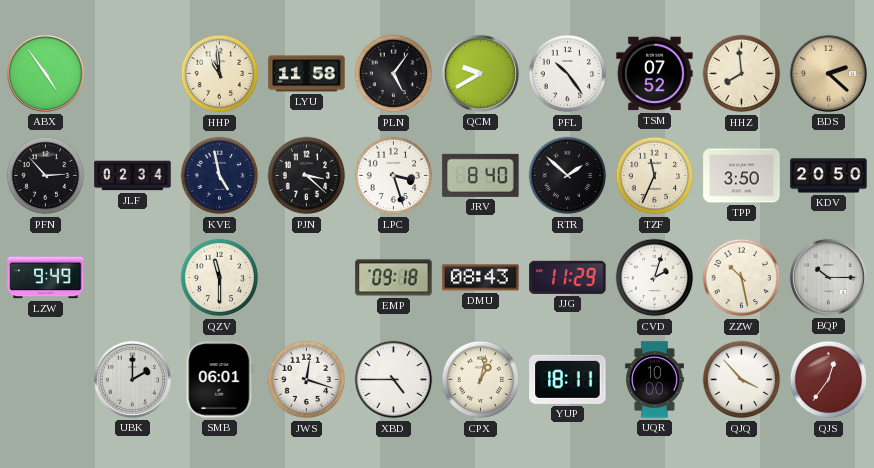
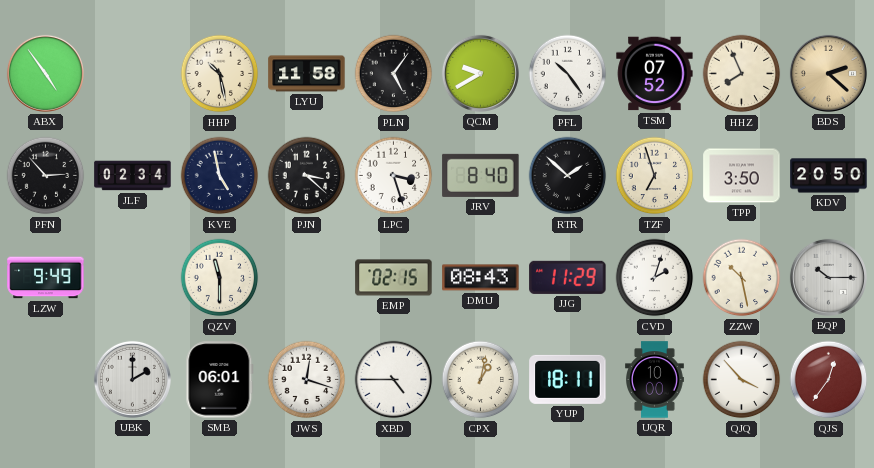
HHP: 10:59 -> 10:28
HHZ: 7:59 -> 7:56
TZF: 11:34 -> 6:57
EMP: 09:18 -> 02:15
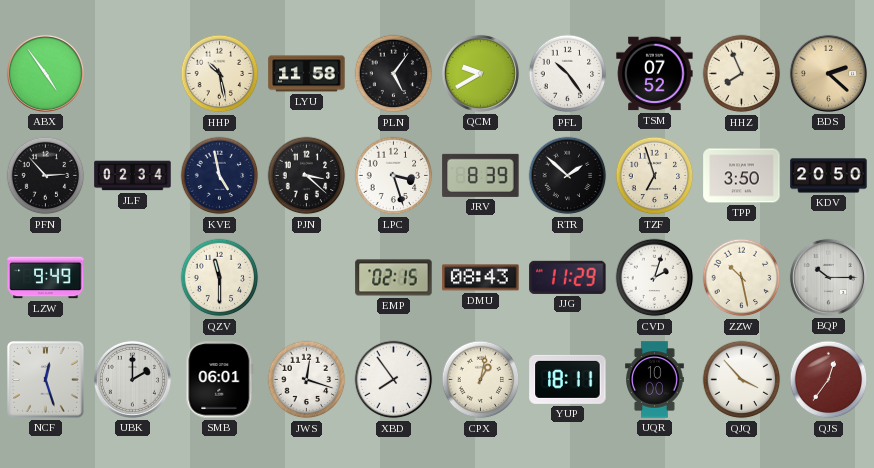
JRV: 8:40 -> 8:39
NCF: none -> 12:27
XBD: 4:45 -> 7:54
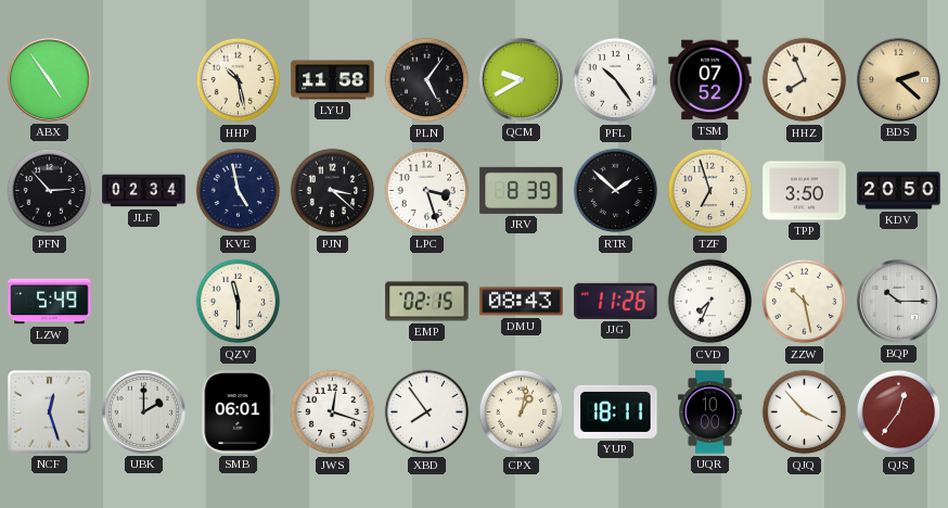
LZW: 9:49 -> 5:49
JJG: 11:29 -> 11:26
CVD: 2:03 -> 7:34
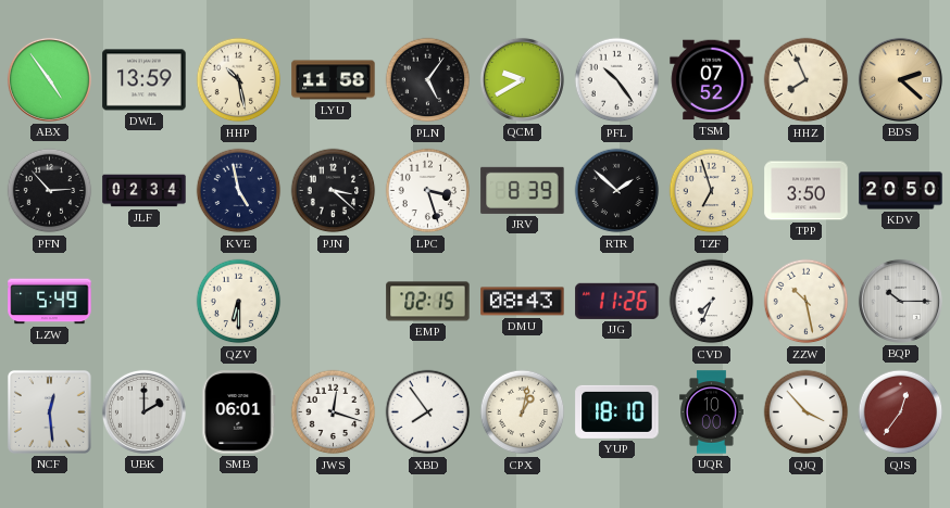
DWL: none -> 13:59
QZV: 11:30 -> 6:30
NCF: 12:27 -> 12:29
YUP: 18:11 -> 18:10
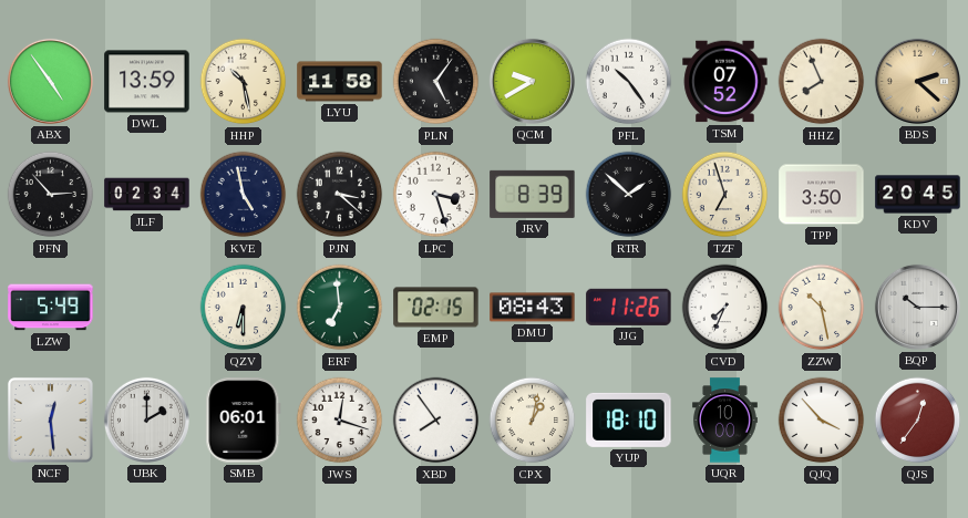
KDV: 20:50 -> 20:45
ERF: none -> 6:59
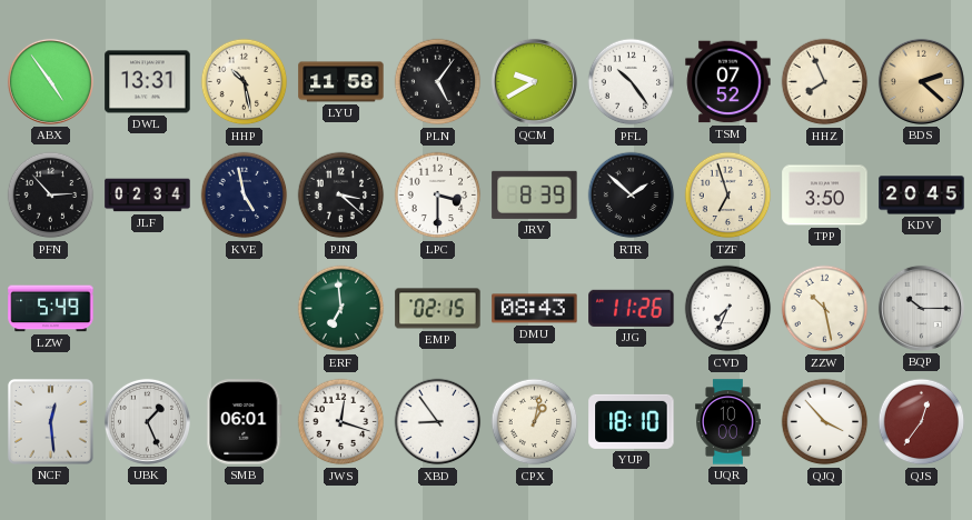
DWL: 13:59 -> 13:31
LPC: 3:27 -> 3:30
QZV: 6:30 -> none
UBK: 2:00 -> 1:26
XBD: 7:54 -> 8:54
